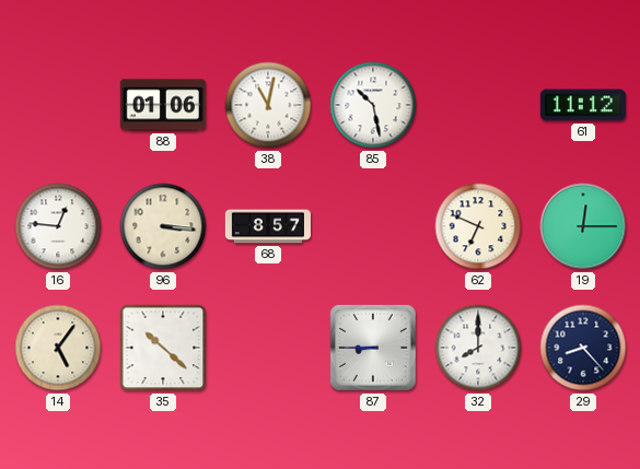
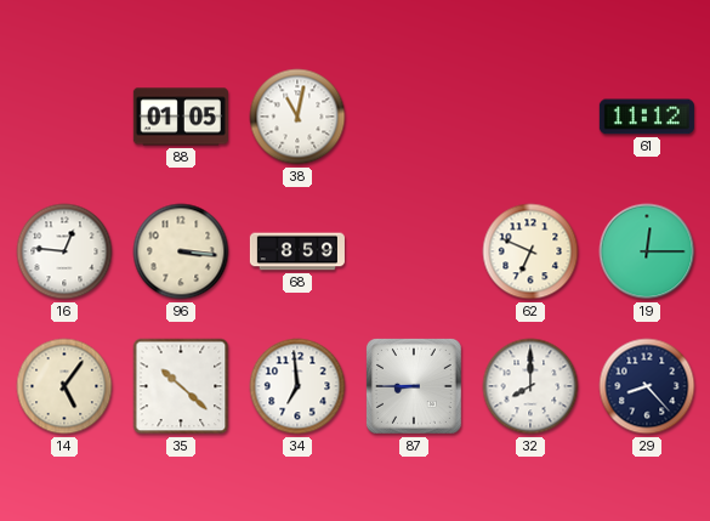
88: 01:06 -> 01:05
85: 10:28 -> none
68: 8:57 -> 8:59
34: none -> 6:59
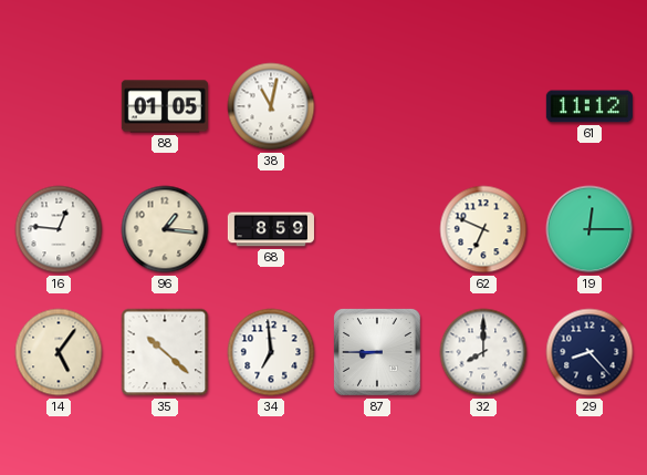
96: 3:16 -> 1:16
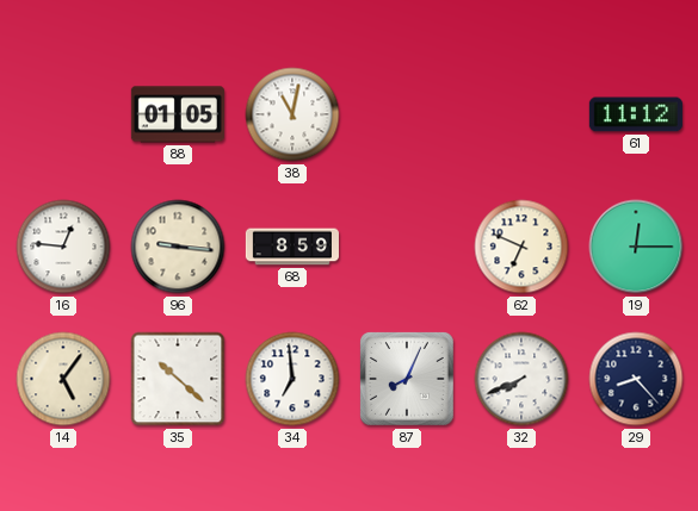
96: 1:16 -> 9:16
87: 8:45 -> 8:04
32: 8:00 -> 7:41
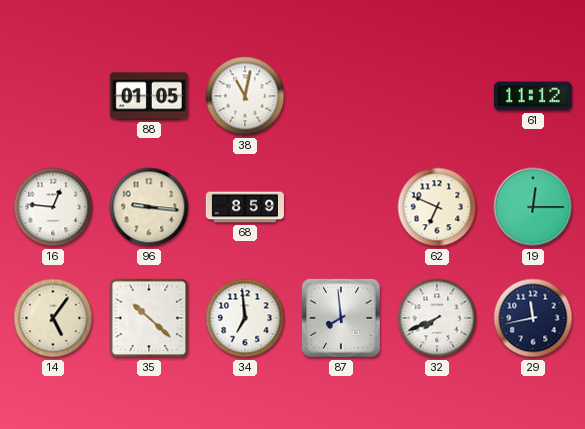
87: 8:04 -> 7:59
29: 8:23 -> 11:43
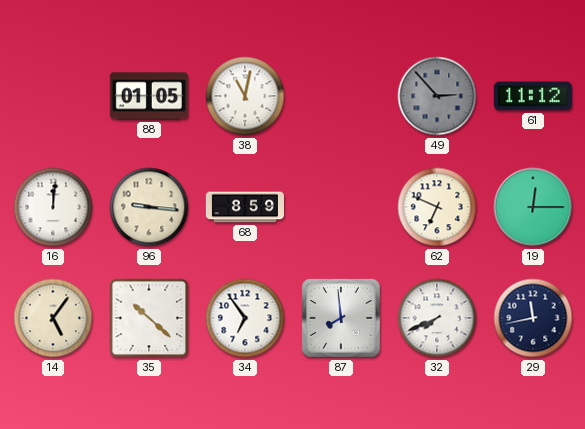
49: none -> 2:53
16: 12:46 -> 12:01
34: 6:59 -> 6:54
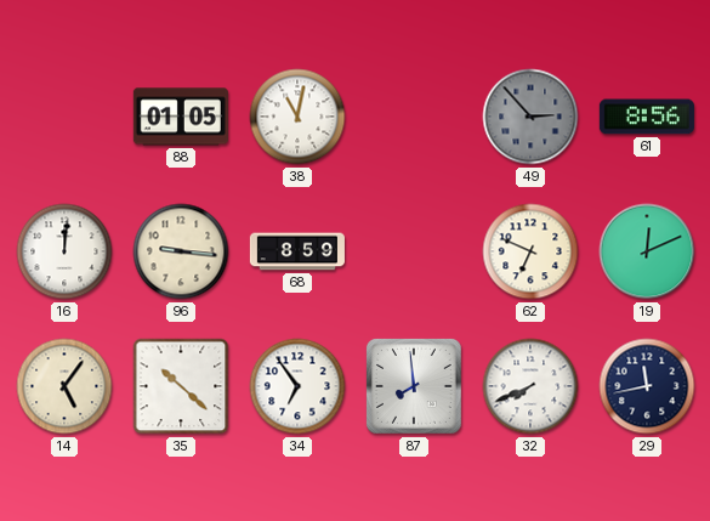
61: 11:12 -> 8:56
19: 12:15 -> 12:11
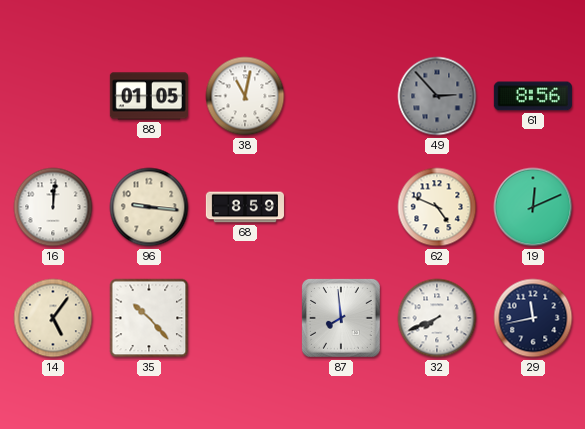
62: 6:49 -> 4:49
35: 10:22 -> 10:23
34: 6:54 -> none
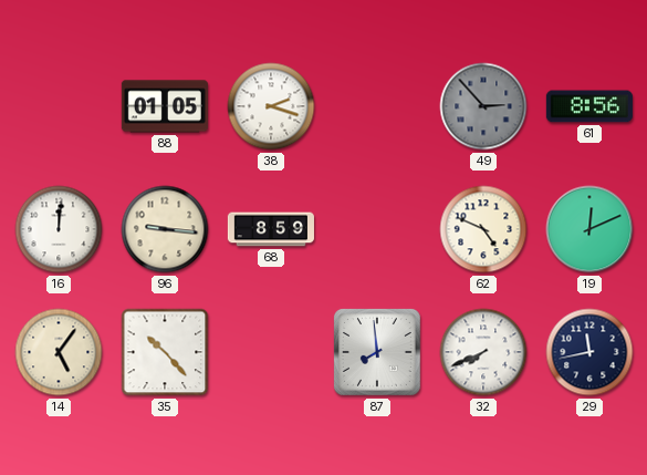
38: 11:02 -> 2:18
